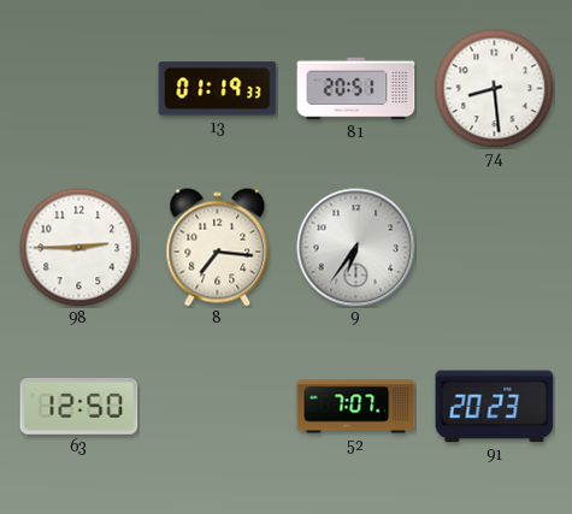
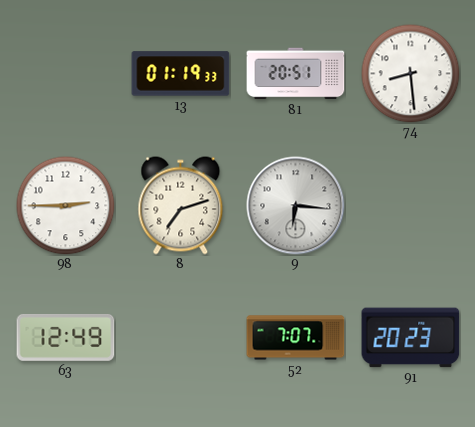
8: 7:16 -> 7:12
9: 6:36 -> 6:16
63: 12:50 -> 12:49
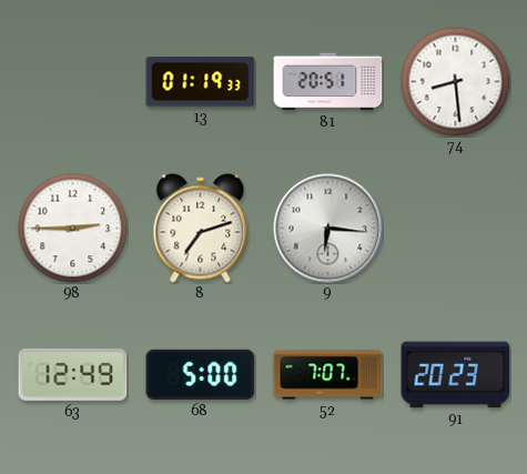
68: none -> 5:00
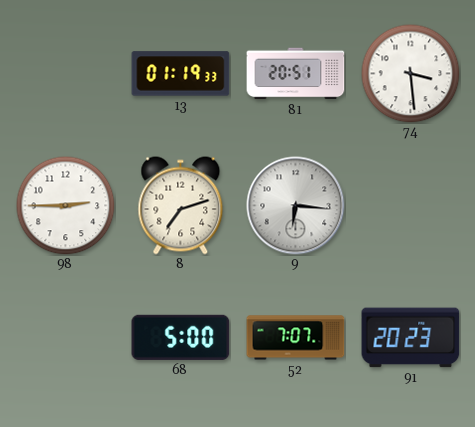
74: 8:29 -> 3:29
63: 12:49 -> none
